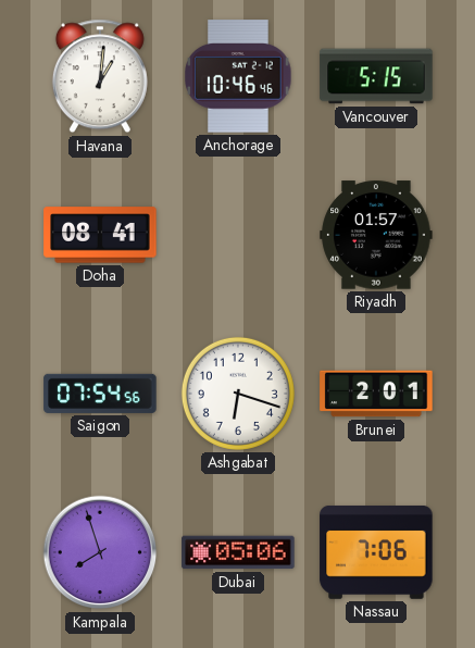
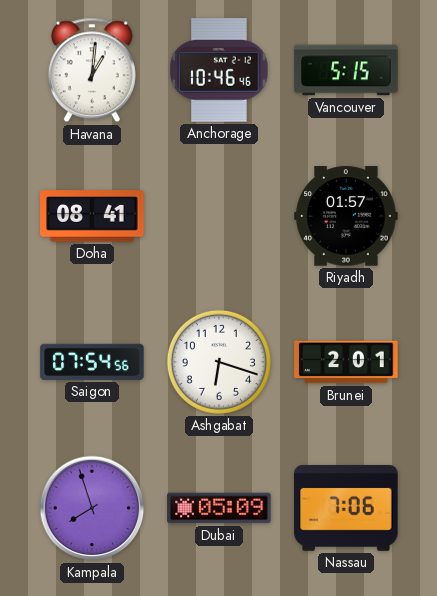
Dubai: 05:06 -> 05:09
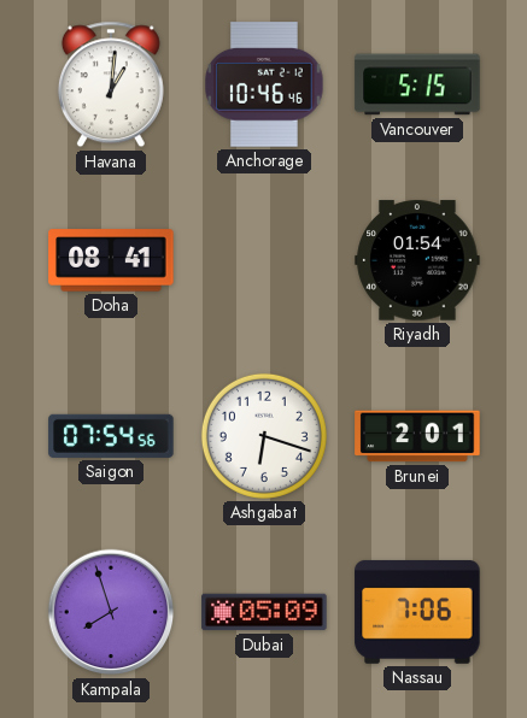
Riyadh: 01:57 -> 01:54
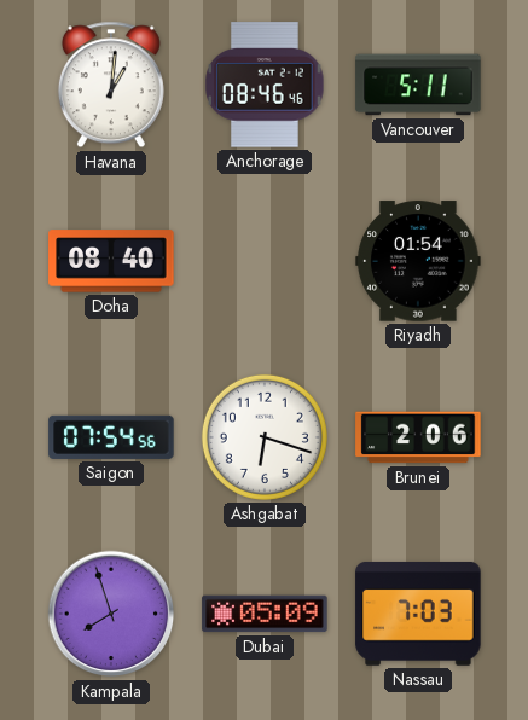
Anchorage: 10:46 -> 08:46
Vancouver: 5:15 -> 5:11
Doha: 08:41 -> 08:40
Brunei: 2:01 -> 2:06
Nassau: 7:06 -> 7:03
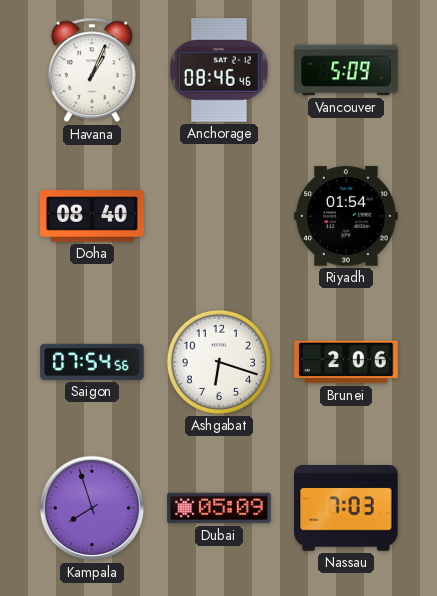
Havana: 1:01 -> 1:04
Vancouver: 5:11 -> 5:09
